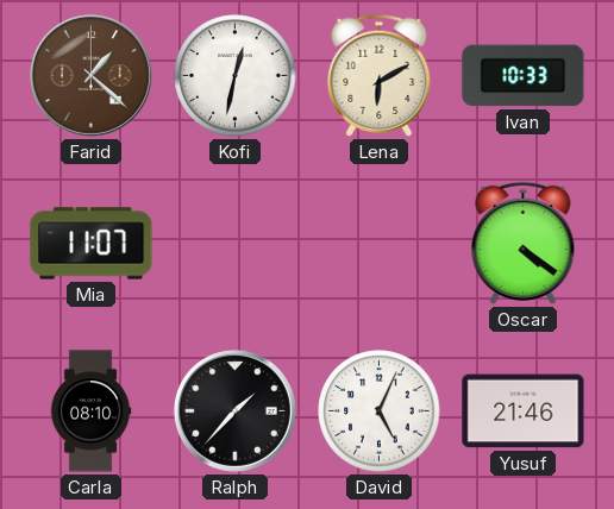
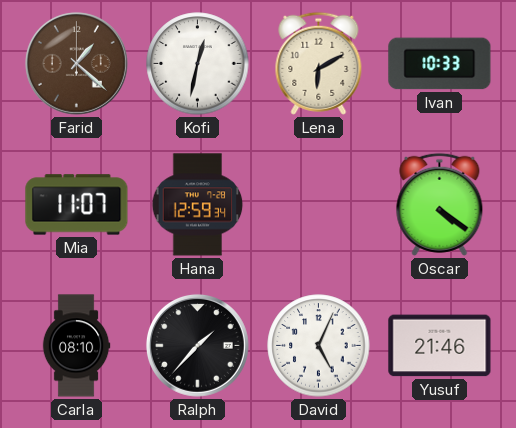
Hana: none -> 12:59
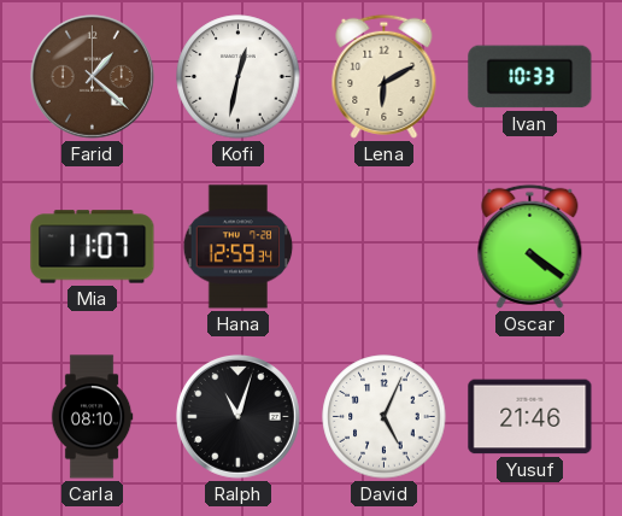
Ralph: 1:37 -> 11:03
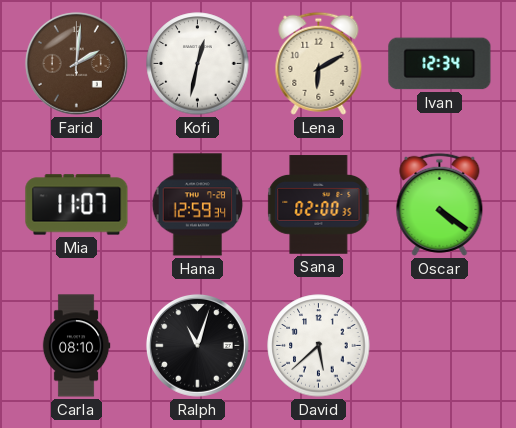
Farid: 1:22 -> 2:01
Ivan: 10:33 -> 12:34
Sana: none -> 02:00
David: 5:04 -> 5:38
Yusuf: 21:46 -> none
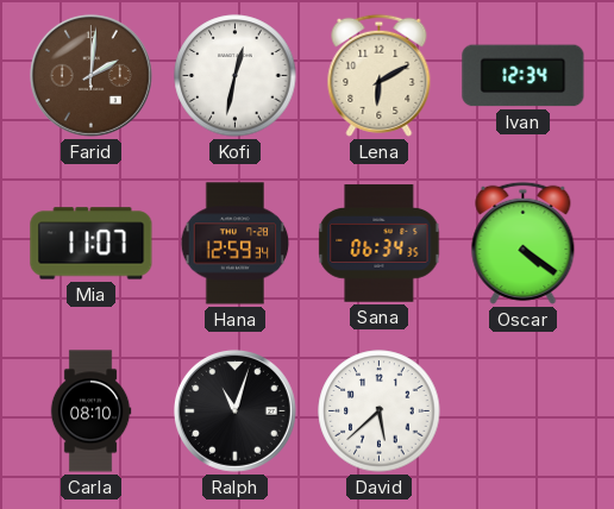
Sana: 02:00 -> 06:34
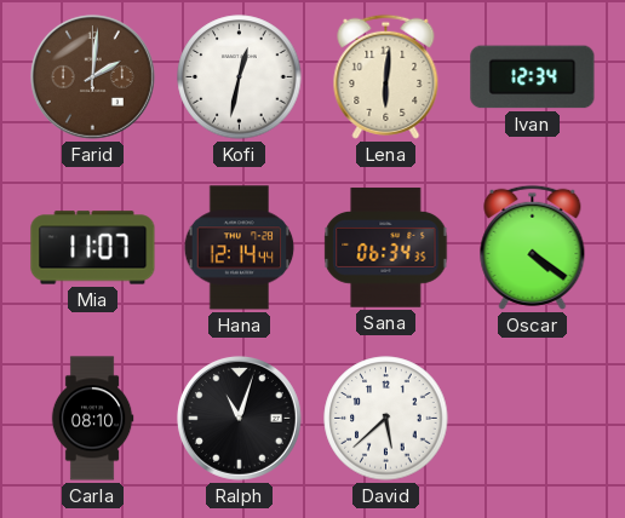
Lena: 6:10 -> 6:01
Hana: 12:59 -> 12:14
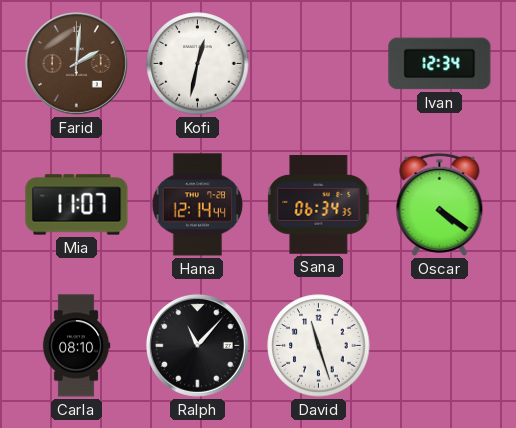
Lena: 6:01 -> none
Ralph: 11:03 -> 11:07
David: 5:38 -> 11:27
